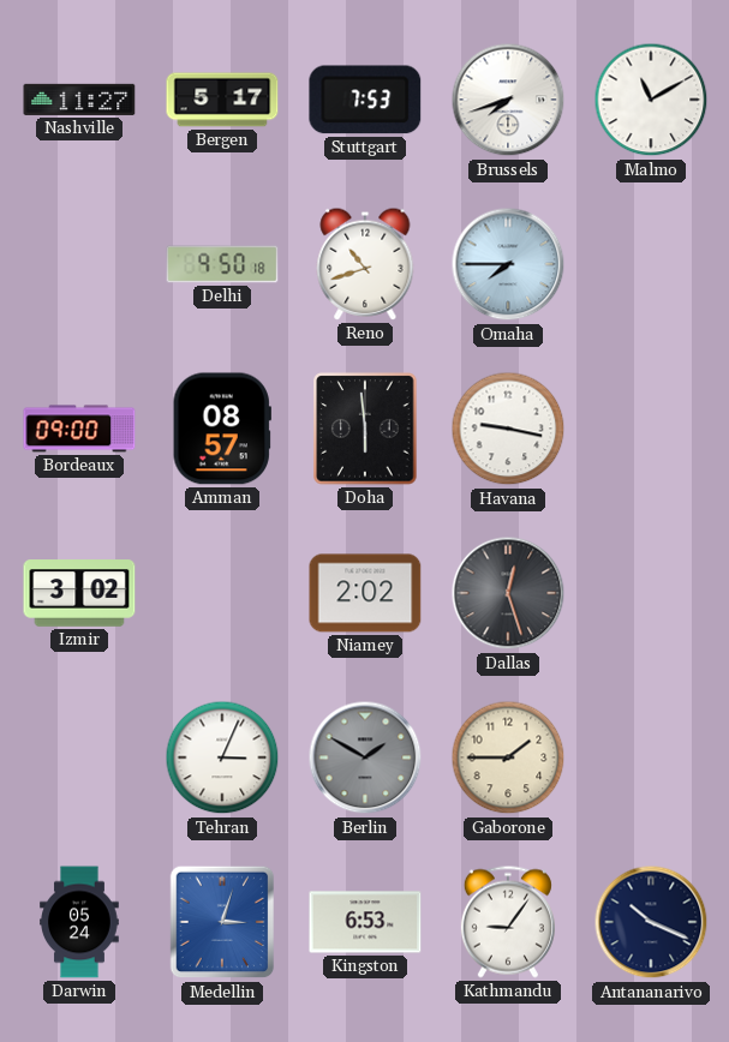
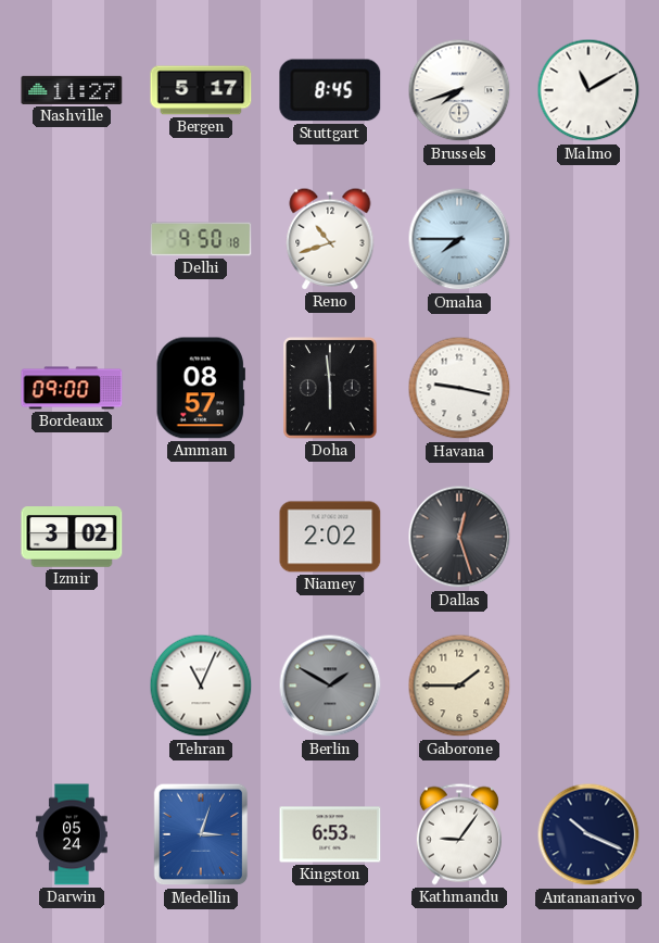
Stuttgart: 7:53 -> 8:45
Tehran: 3:04 -> 11:04
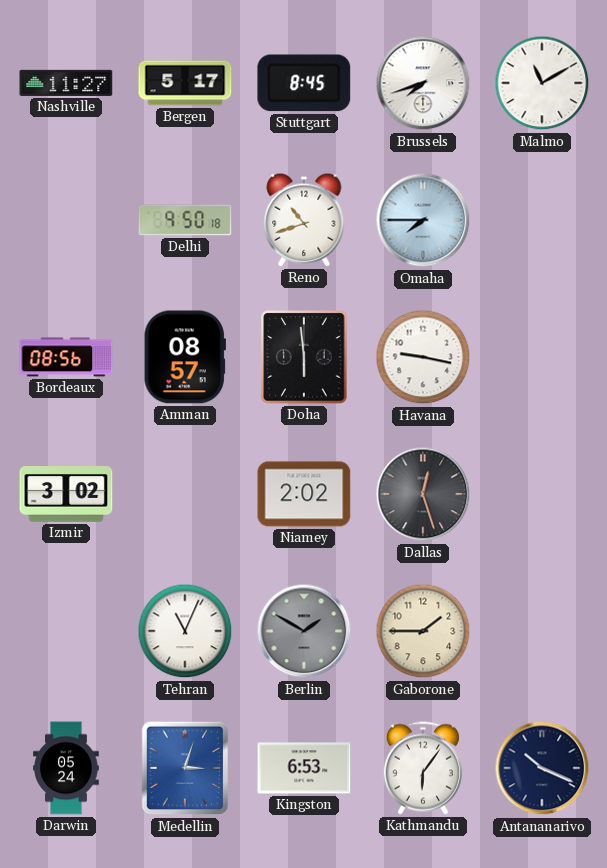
Bordeaux: 09:00 -> 08:56
Kathmandu: 9:06 -> 6:06
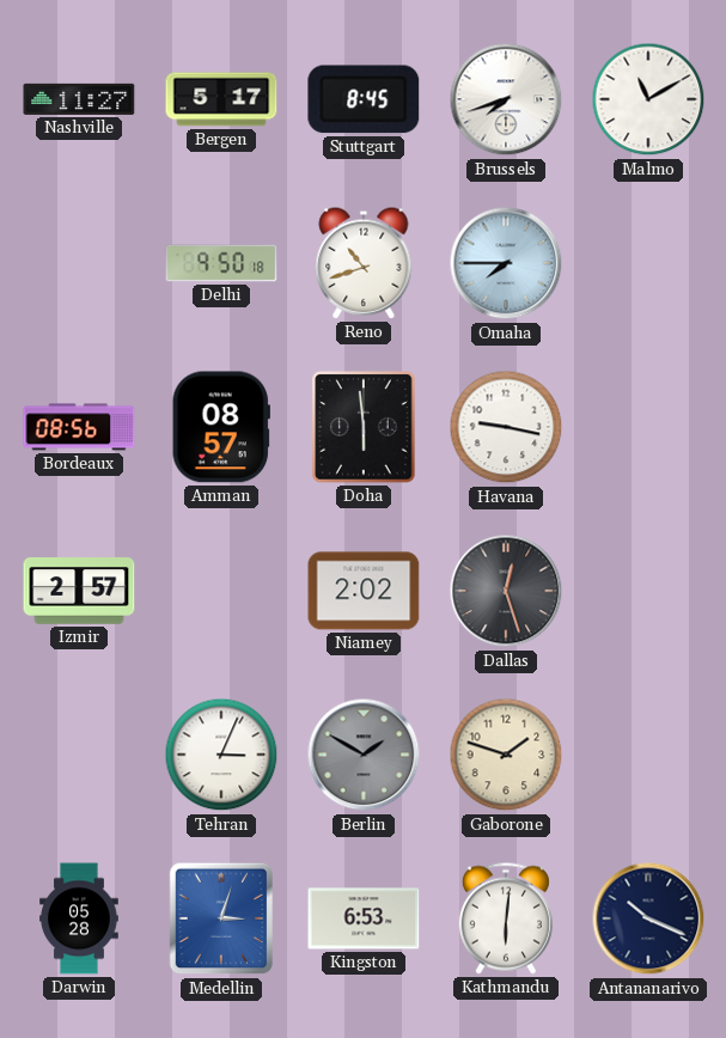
Izmir: 3:02 -> 2:57
Tehran: 11:04 -> 3:04
Gaborone: 1:45 -> 1:48
Darwin: 05:24 -> 05:28
Kathmandu: 6:06 -> 6:01
